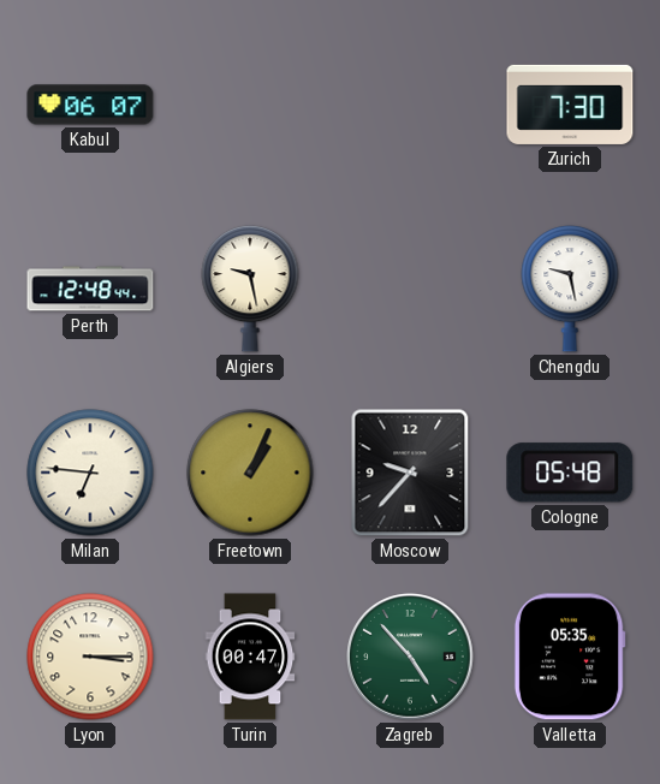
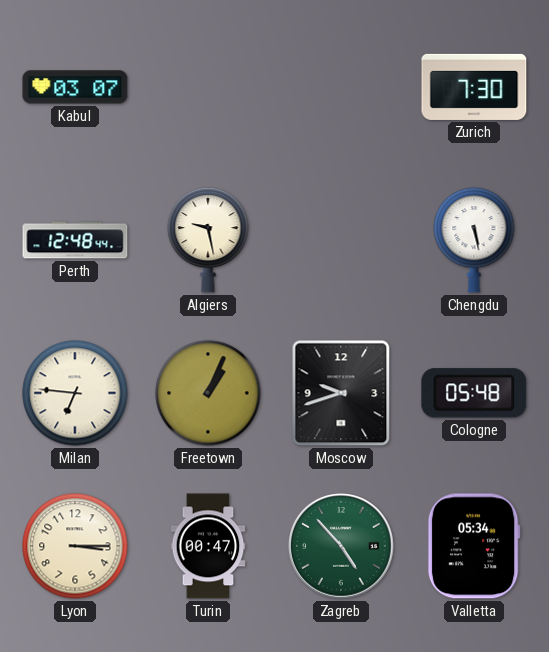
Kabul: 06:07 -> 03:07
Chengdu: 9:28 -> 5:28
Moscow: 9:37 -> 9:42
Valletta: 05:35 -> 05:34
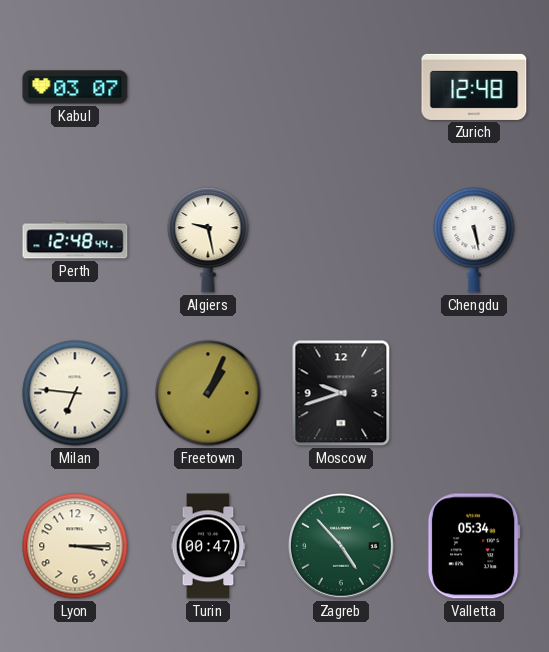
Zurich: 7:30 -> 12:48
Cologne: 05:48 -> none
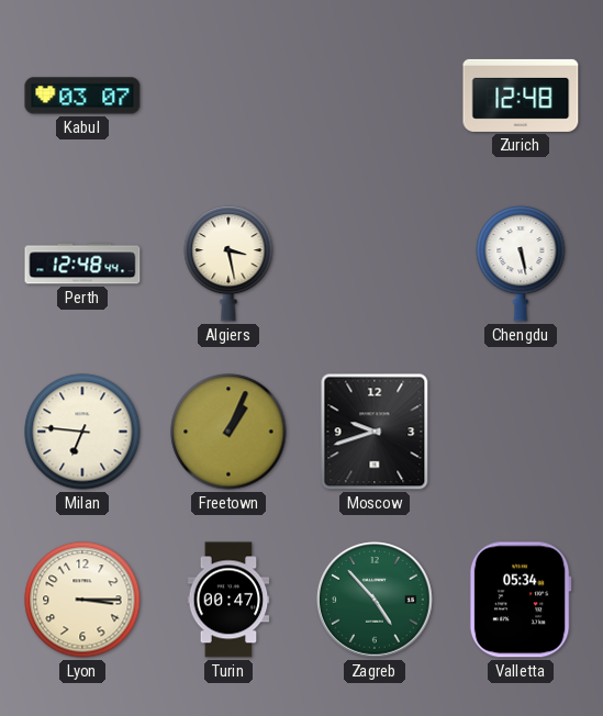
Algiers: 9:28 -> 3:28
